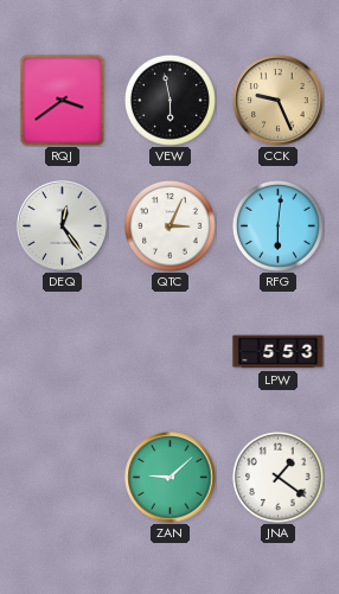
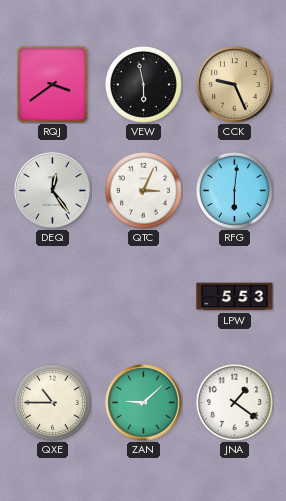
QXE: none -> 10:45
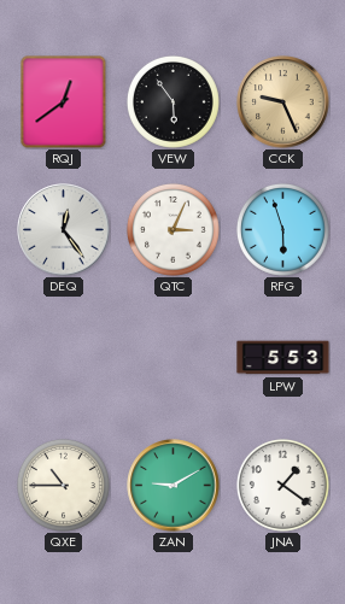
RQJ: 3:39 -> 12:39
VEW: 5:58 -> 5:54
RFG: 6:01 -> 5:57
ZAN: 9:08 -> 9:10
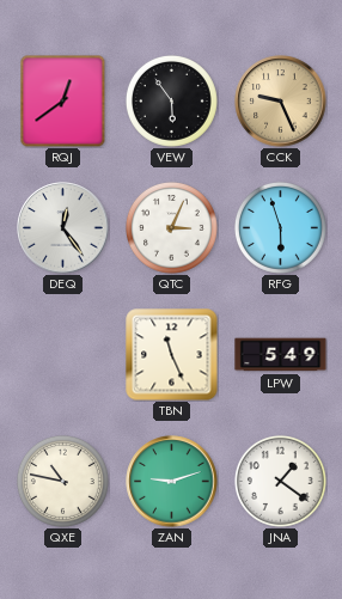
TBN: none -> 11:26
LPW: 5:53 -> 5:49
QXE: 10:45 -> 10:47
ZAN: 9:10 -> 9:12
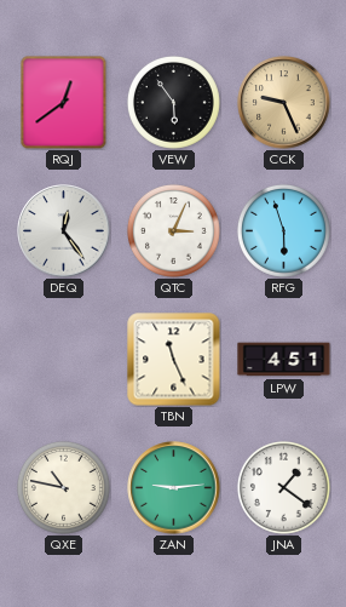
LPW: 5:49 -> 4:51
ZAN: 9:12 -> 9:14
